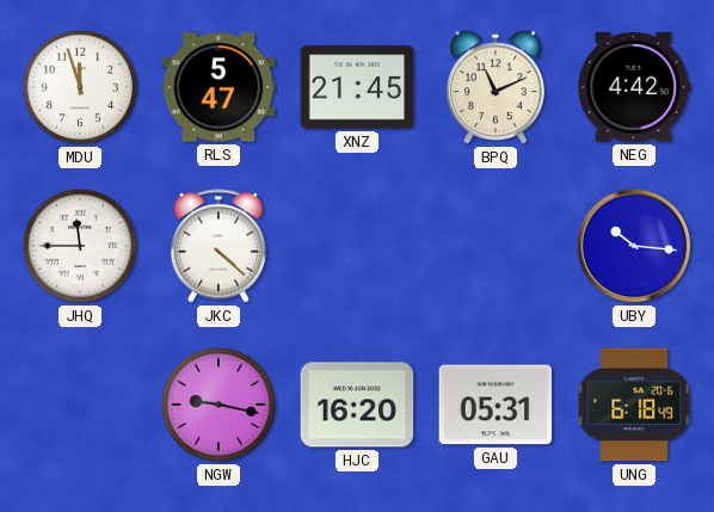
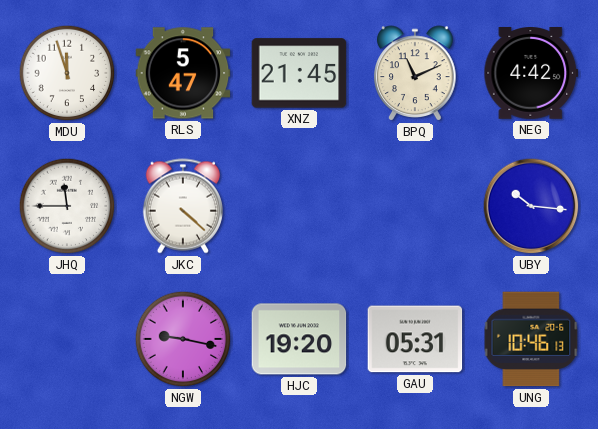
HJC: 16:20 -> 19:20
UNG: 6:18 -> 10:46
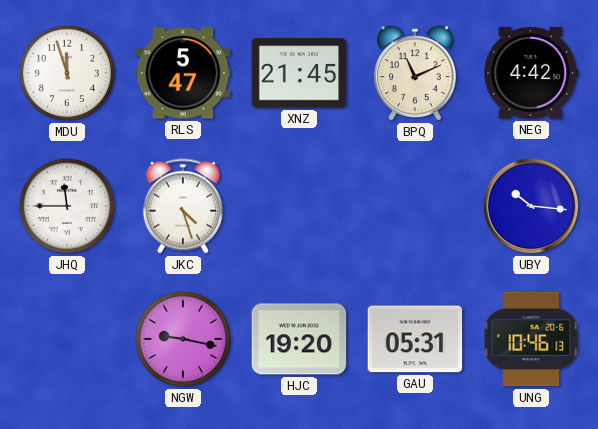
JKC: 4:22 -> 4:27
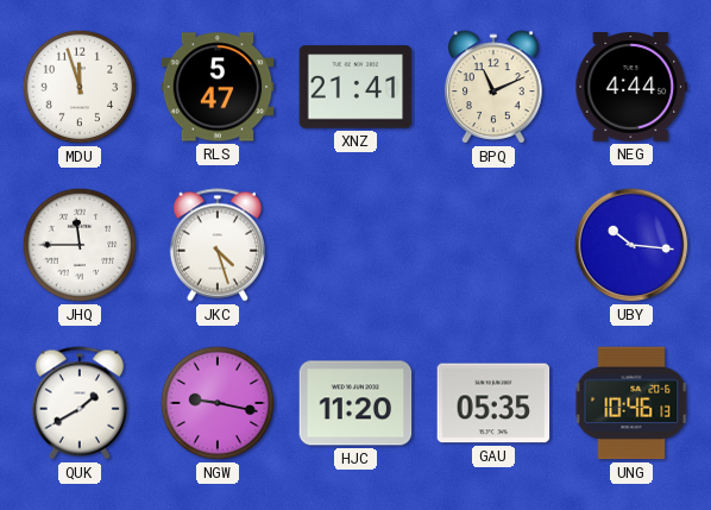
XNZ: 21:45 -> 21:41
NEG: 4:42 -> 4:44
QUK: none -> 1:40
HJC: 19:20 -> 11:20
GAU: 05:31 -> 05:35
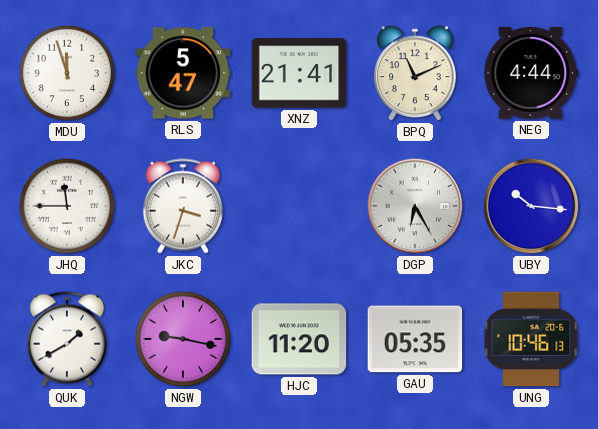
JKC: 4:27 -> 3:33
DGP: none -> 6:25
